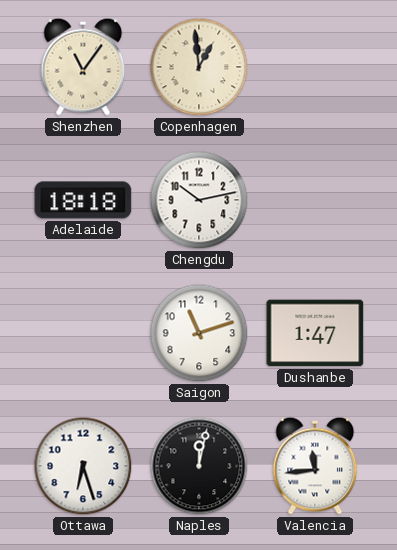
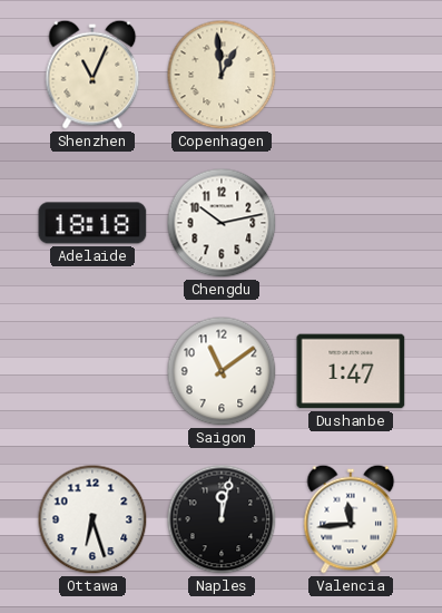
Shenzhen: 11:06 -> 11:04
Saigon: 11:12 -> 11:09
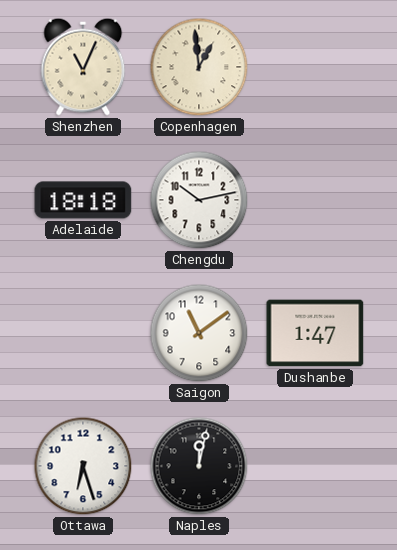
Valencia: 11:44 -> none
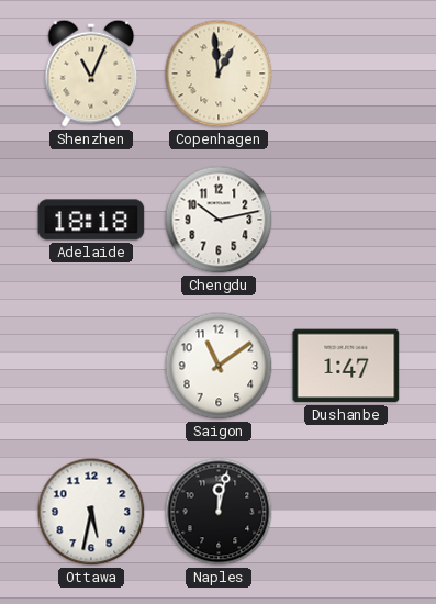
Ottawa: 6:27 -> 5:32
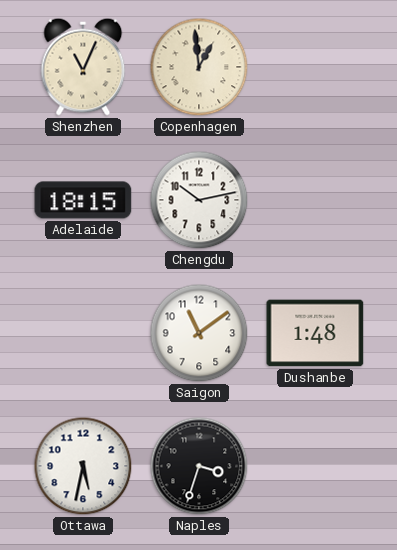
Adelaide: 18:18 -> 18:15
Dushanbe: 1:47 -> 1:48
Naples: 12:02 -> 3:33
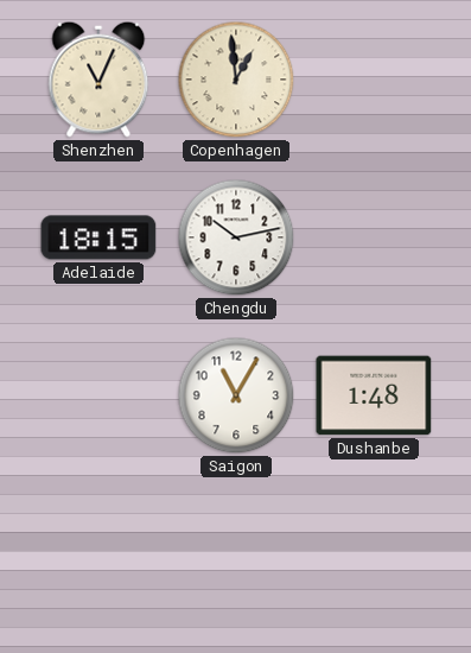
Saigon: 11:09 -> 11:05
Ottawa: 5:32 -> none
Naples: 3:33 -> none
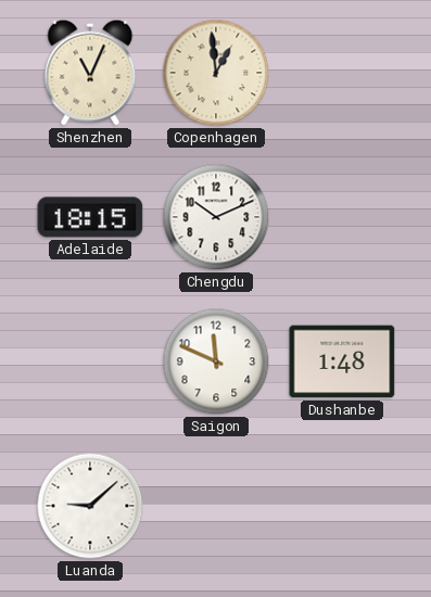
Chengdu: 10:13 -> 10:11
Saigon: 11:05 -> 11:49
Luanda: none -> 9:08
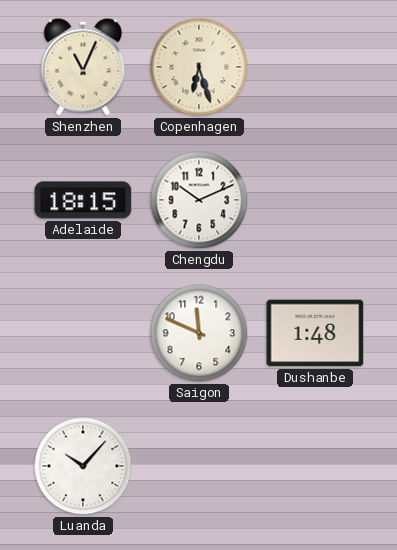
Copenhagen: 12:59 -> 6:27
Luanda: 9:08 -> 10:07
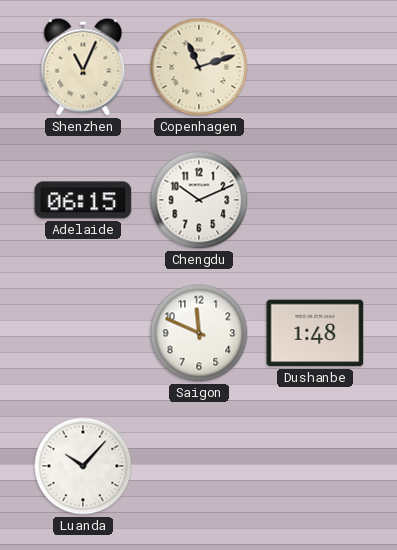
Copenhagen: 6:27 -> 11:12
Adelaide: 18:15 -> 06:15
